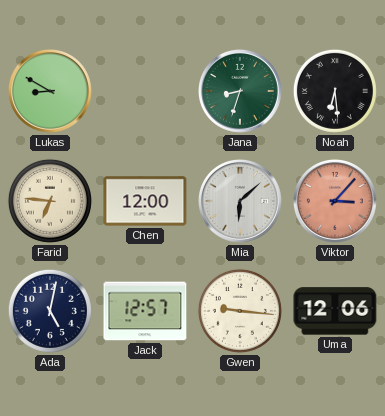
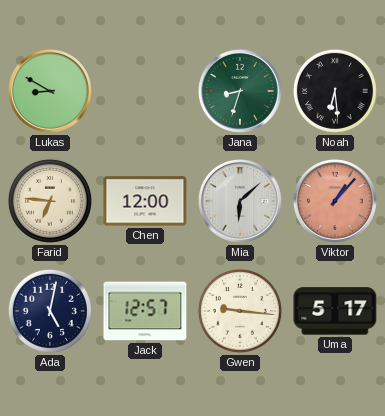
Viktor: 3:07 -> 1:07
Uma: 12:06 -> 5:17
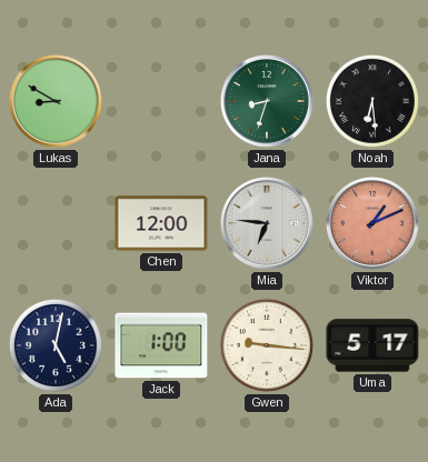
Farid: 6:46 -> none
Mia: 6:08 -> 6:46
Viktor: 1:07 -> 1:11
Jack: 12:57 -> 1:00
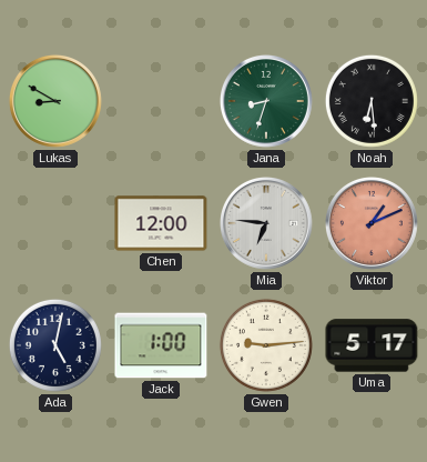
Gwen: 9:16 -> 9:14
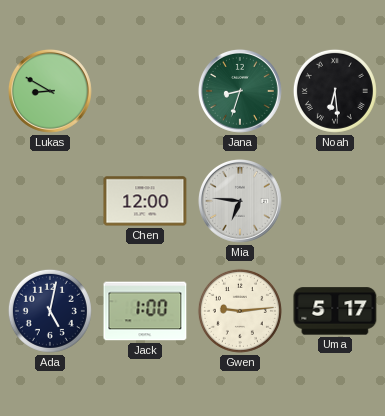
Viktor: 1:11 -> none
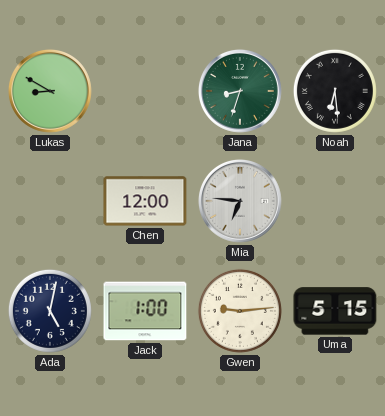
Uma: 5:17 -> 5:15
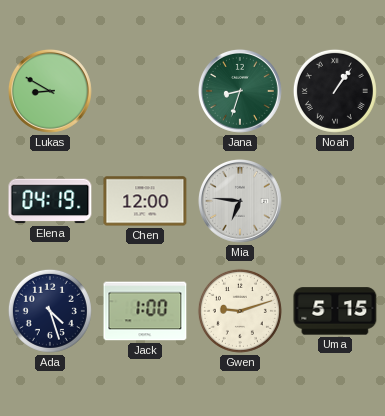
Noah: 6:29 -> 1:06
Elena: none -> 04:19
Ada: 5:02 -> 4:27
Gwen: 9:14 -> 9:12
